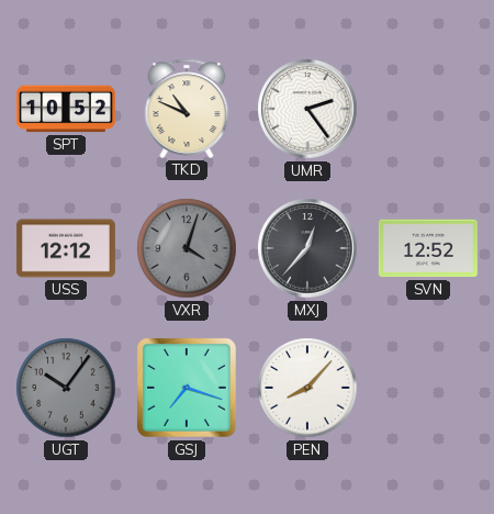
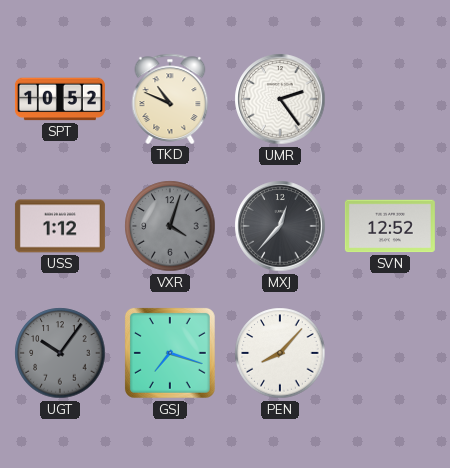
USS: 12:12 -> 1:12
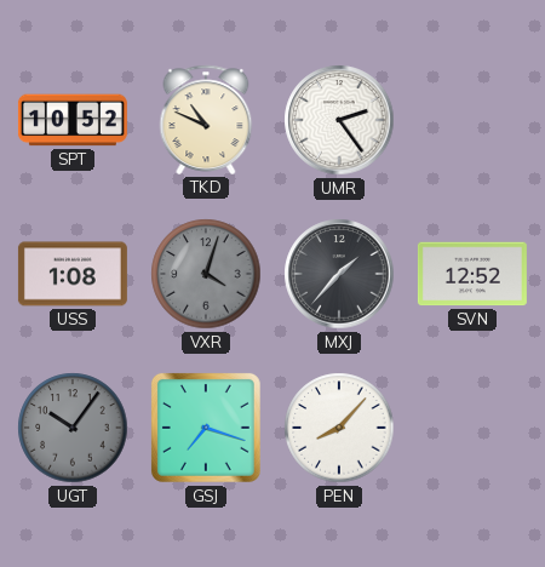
USS: 1:12 -> 1:08
MXJ: 12:37 -> 1:37
